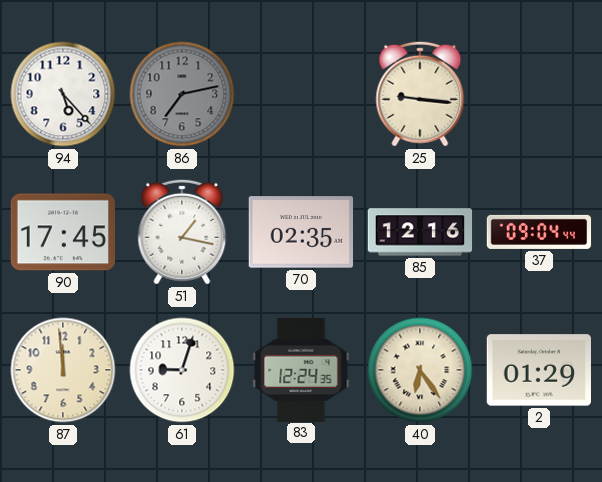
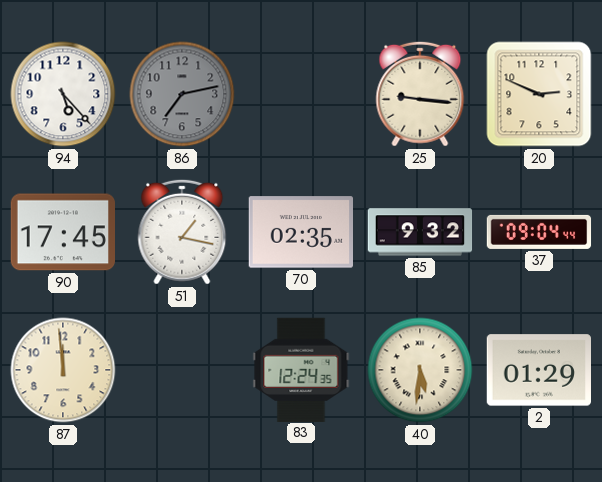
20: none -> 2:49
85: 12:16 -> 9:32
61: 9:03 -> none
40: 6:24 -> 5:31
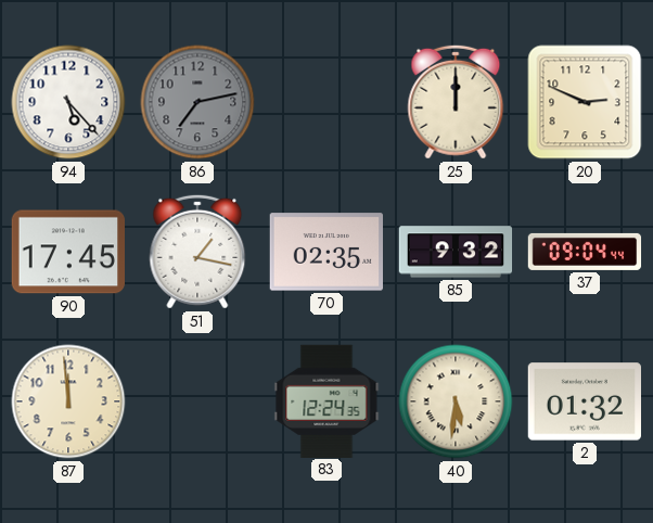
25: 9:16 -> 12:00
2: 01:29 -> 01:32
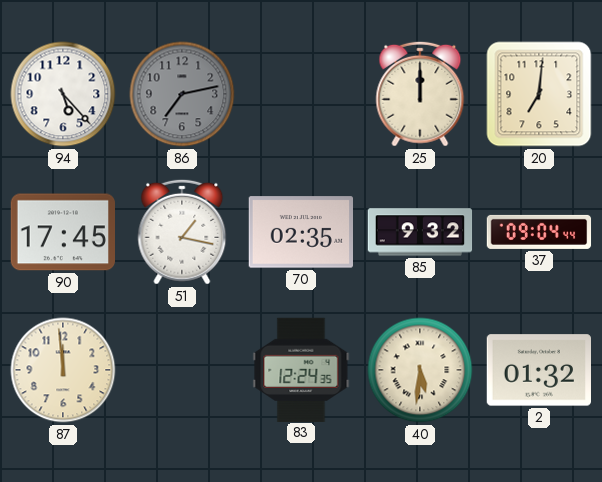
20: 2:49 -> 7:01
